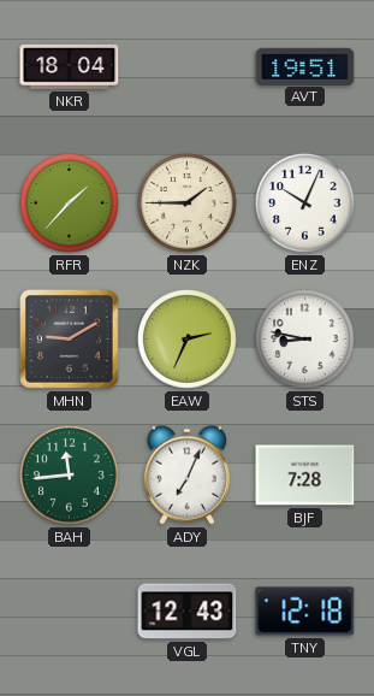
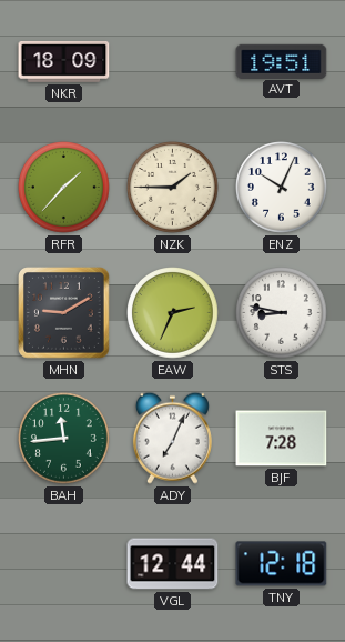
NKR: 18:04 -> 18:09
VGL: 12:43 -> 12:44
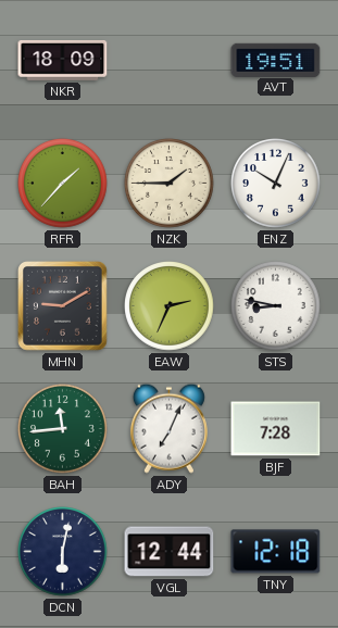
DCN: none -> 6:02
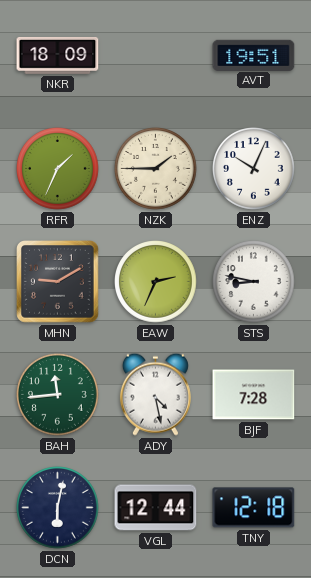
RFR: 1:37 -> 1:34
ADY: 7:04 -> 4:28
